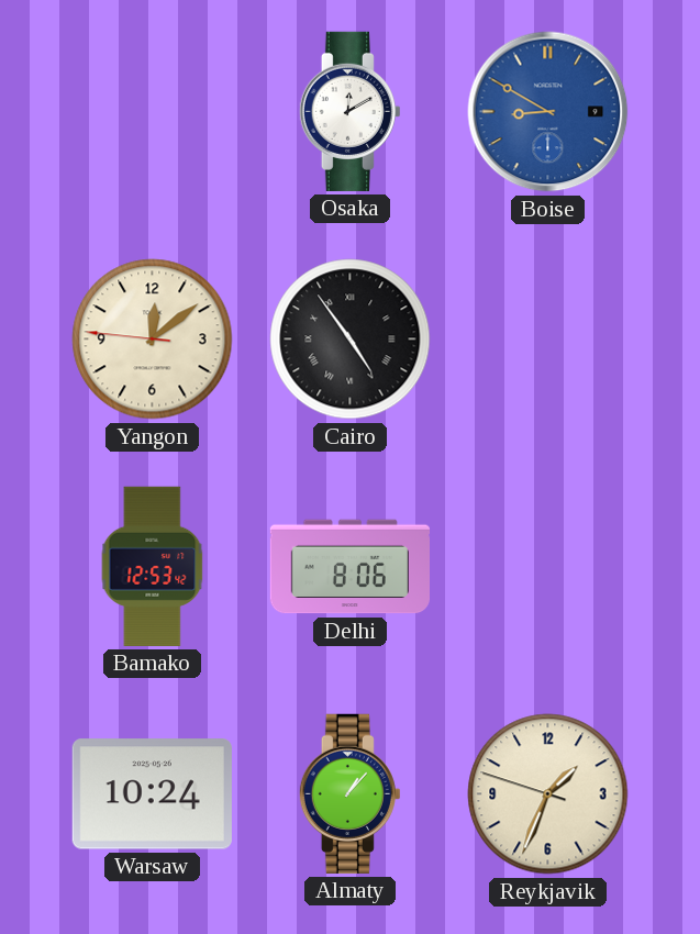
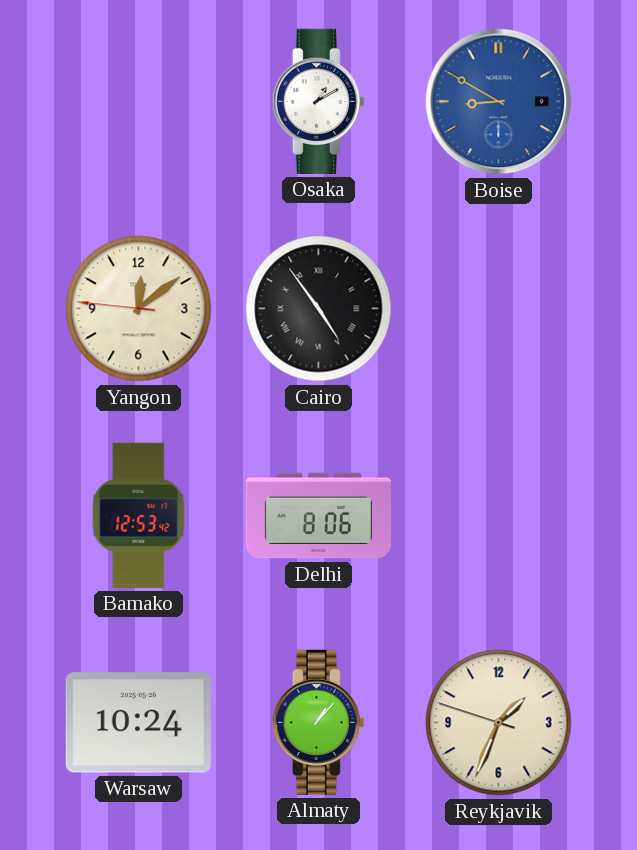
Osaka: 12:10 -> 1:10
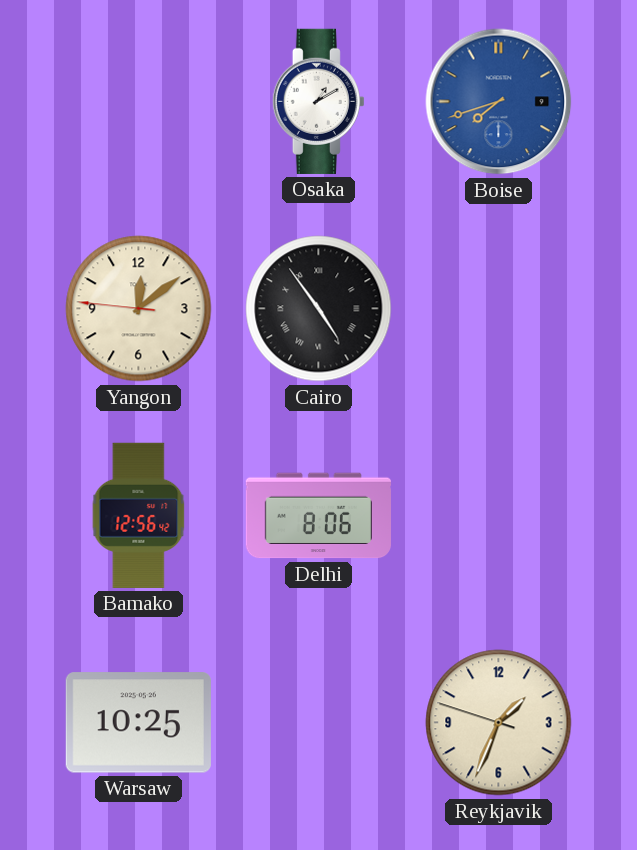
Boise: 8:50 -> 7:42
Bamako: 12:53 -> 12:56
Warsaw: 10:24 -> 10:25
Almaty: 1:07 -> none
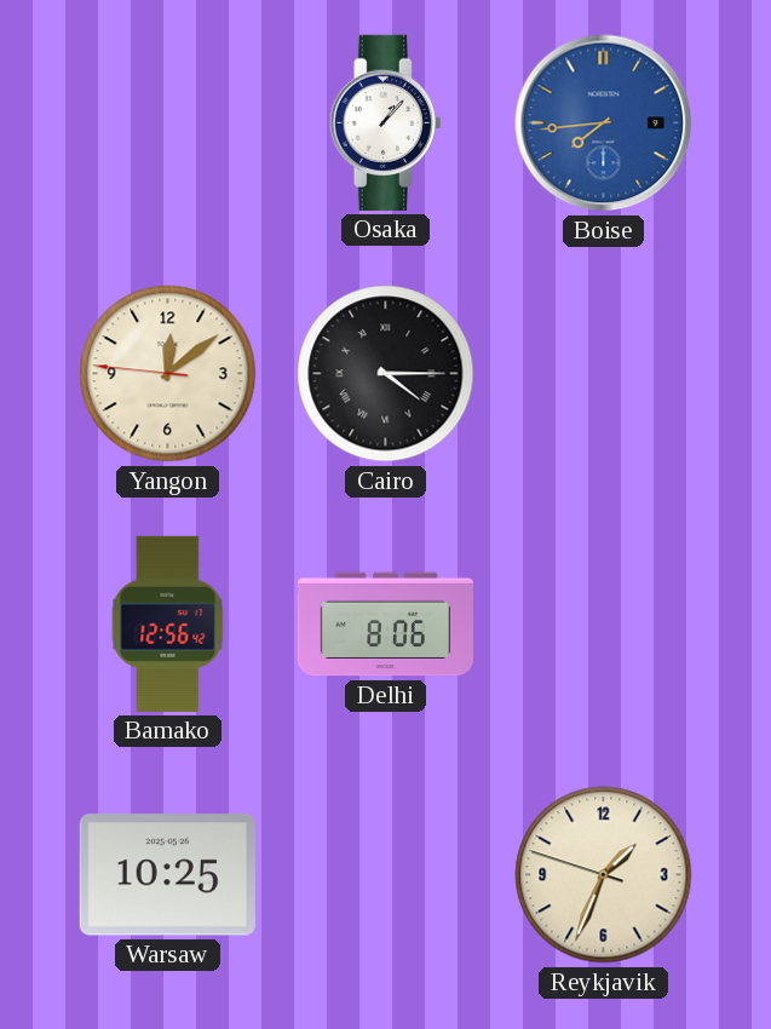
Osaka: 1:10 -> 1:07
Boise: 7:42 -> 7:44
Cairo: 4:54 -> 4:15
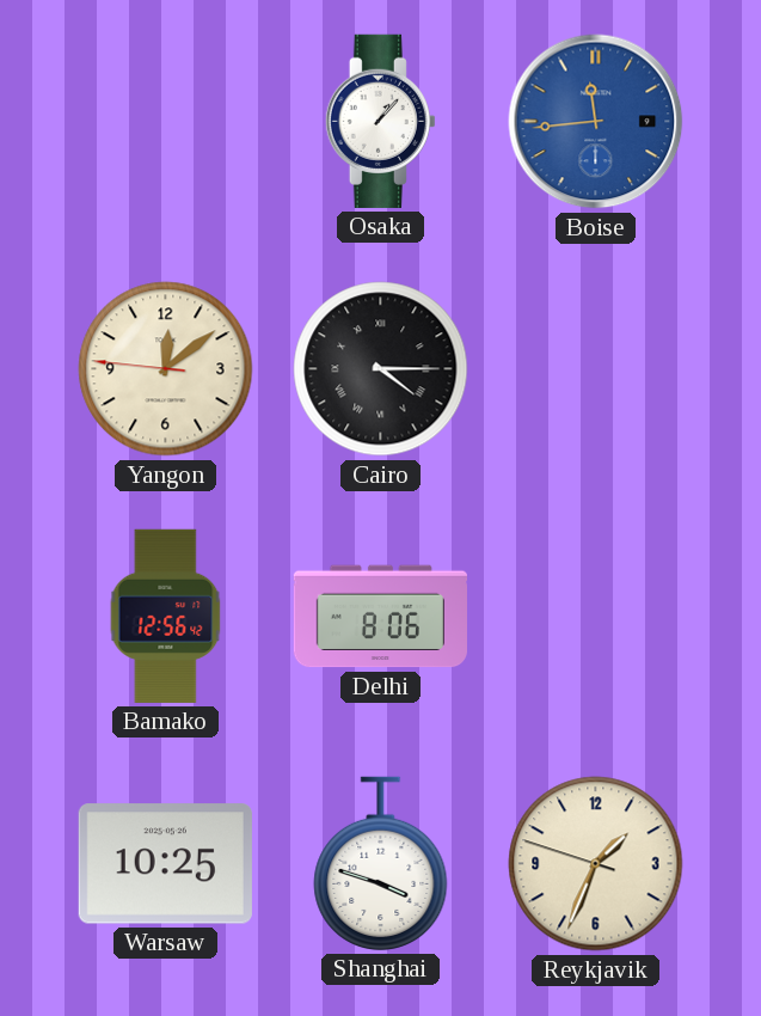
Boise: 7:44 -> 11:44
Shanghai: none -> 3:48
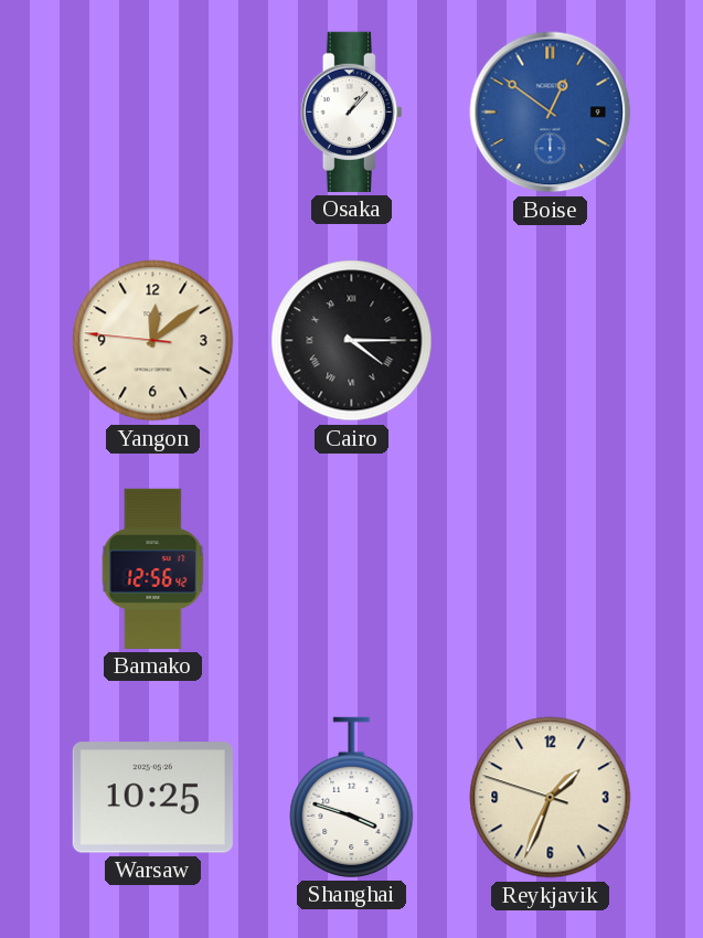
Boise: 11:44 -> 12:51
Delhi: 8:06 -> none
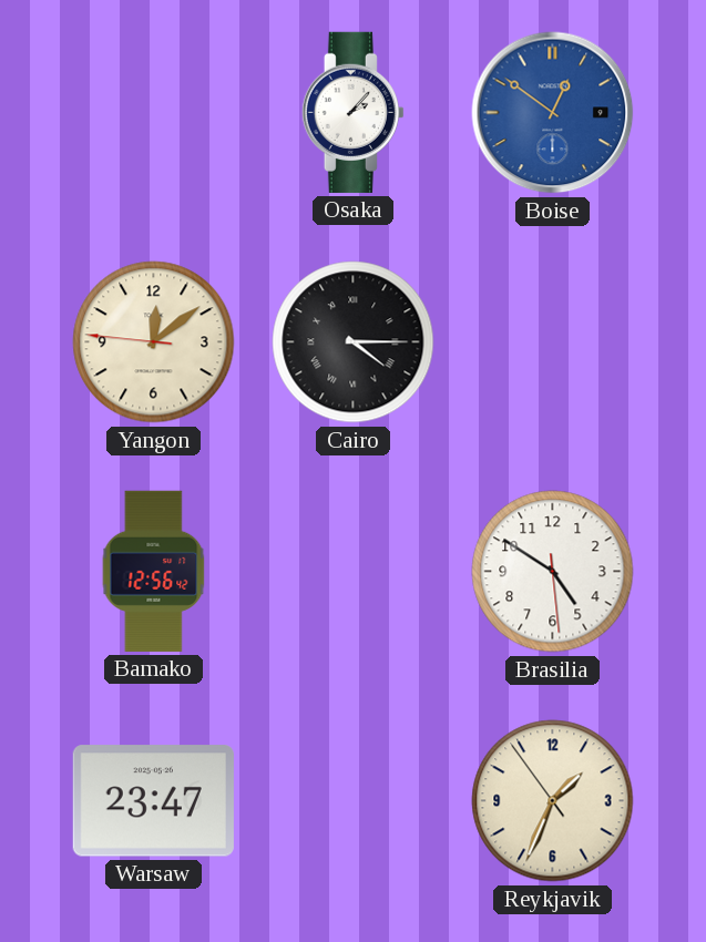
Osaka: 1:07 -> 2:07
Brasilia: none -> 4:50
Warsaw: 10:25 -> 23:47
Shanghai: 3:48 -> none
Reykjavik: 1:33:48 -> 1:33:54
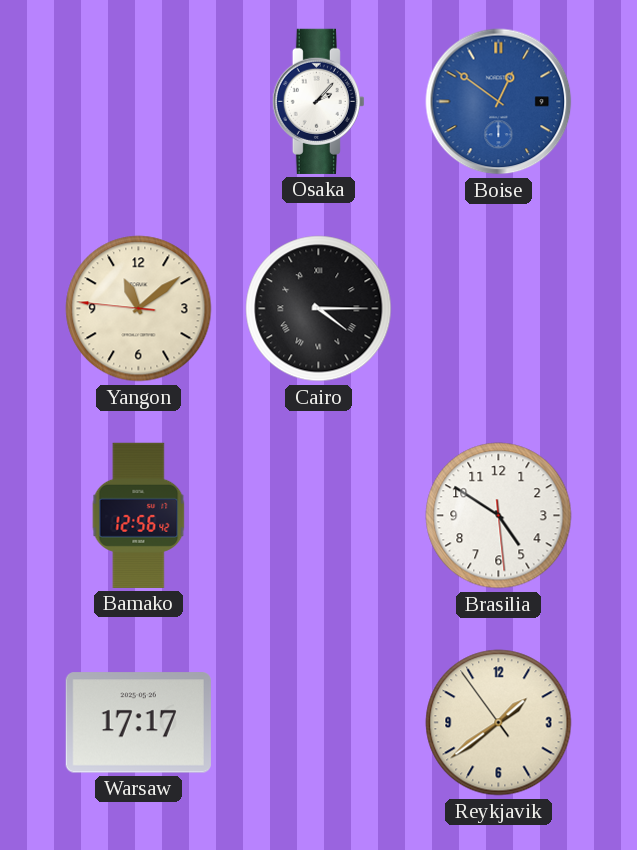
Yangon: 12:08 -> 11:08
Warsaw: 23:47 -> 17:17
Reykjavik: 1:33 -> 1:38
